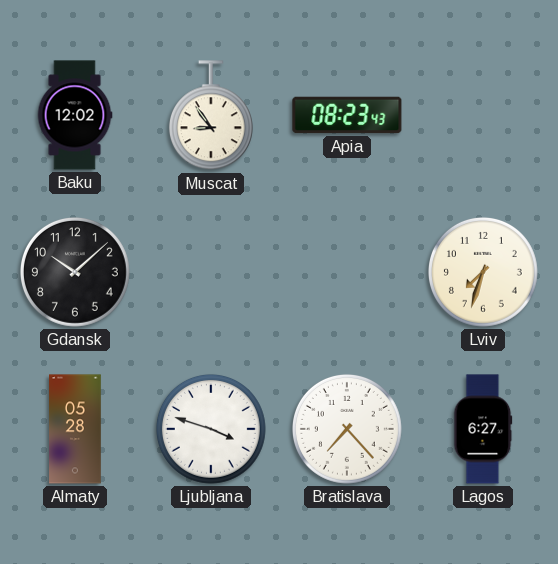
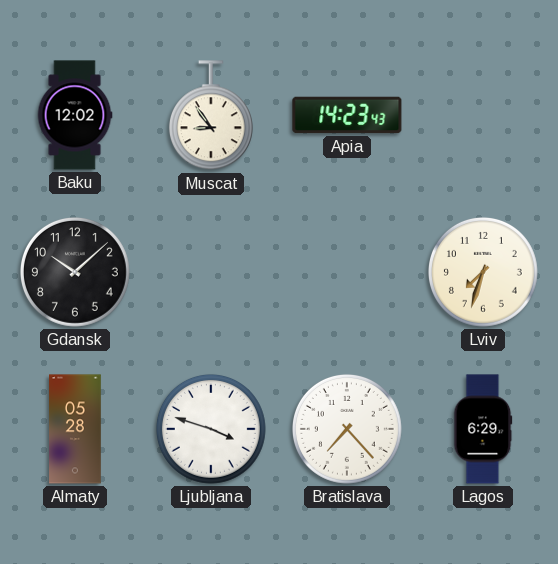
Apia: 08:23 -> 14:23
Lagos: 6:27 -> 6:29
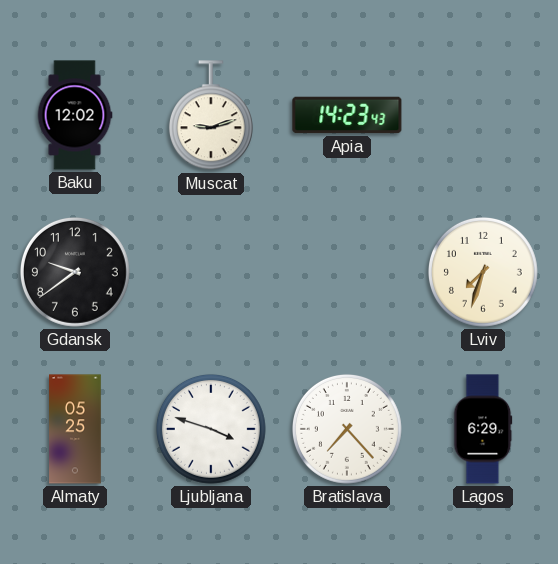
Muscat: 8:54 -> 9:12
Gdansk: 10:08 -> 9:39
Almaty: 05:28 -> 05:25
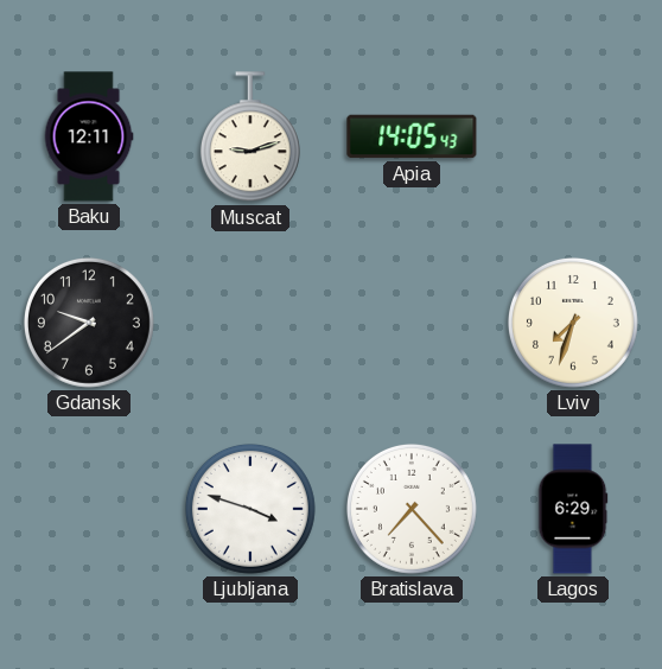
Baku: 12:02 -> 12:11
Apia: 14:23 -> 14:05
Almaty: 05:25 -> none
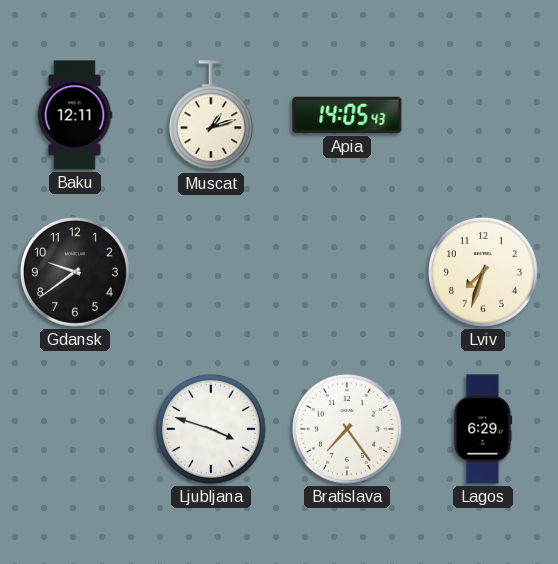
Muscat: 9:12 -> 1:12
Bratislava: 7:23 -> 7:24
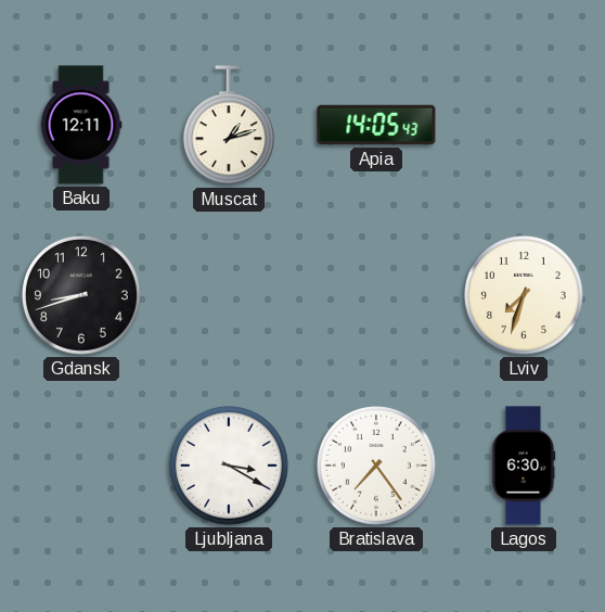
Gdansk: 9:39 -> 8:42
Ljubljana: 3:48 -> 3:20
Lagos: 6:29 -> 6:30
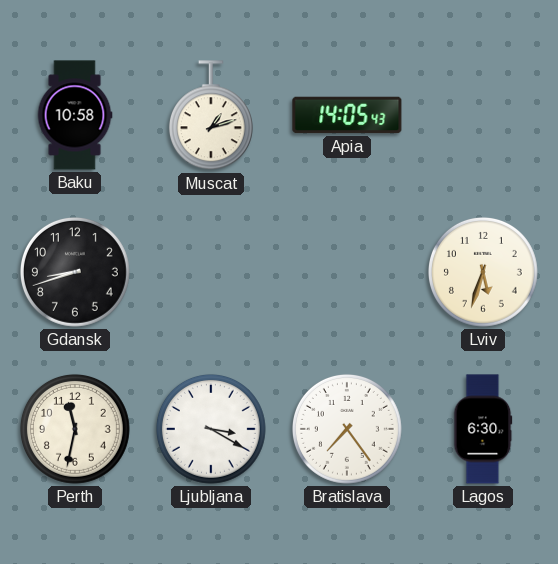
Baku: 12:11 -> 10:58
Lviv: 7:33 -> 5:33
Perth: none -> 11:32
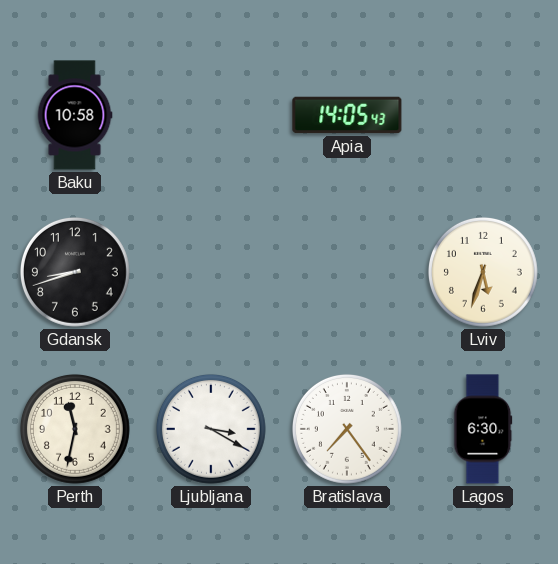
Muscat: 1:12 -> none
